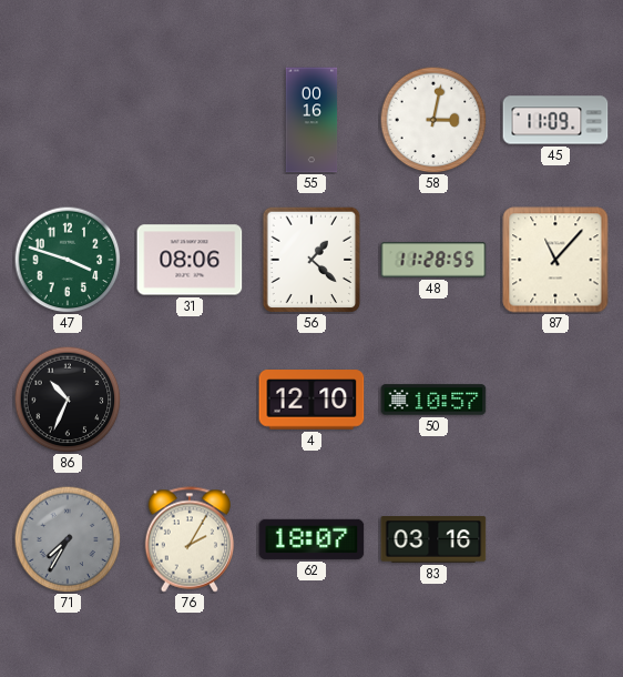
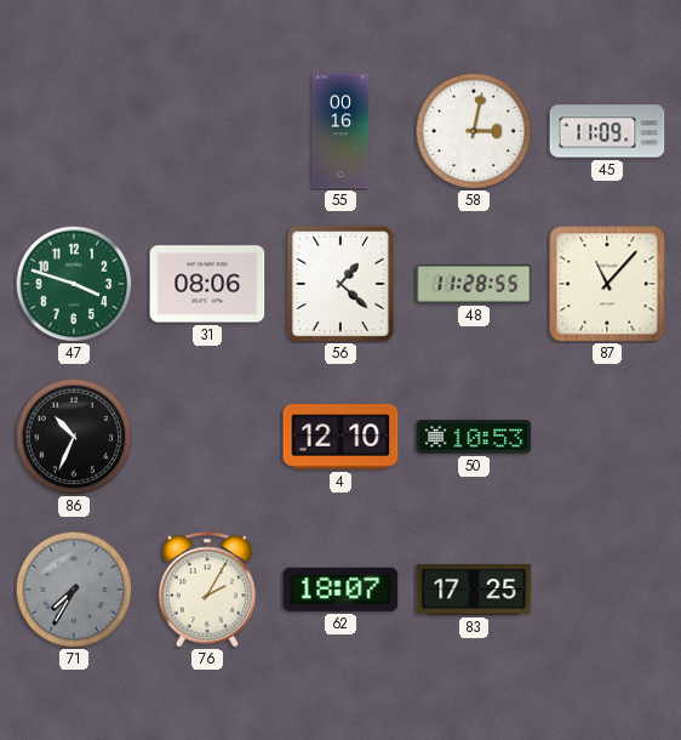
50: 10:57 -> 10:53
83: 03:16 -> 17:25
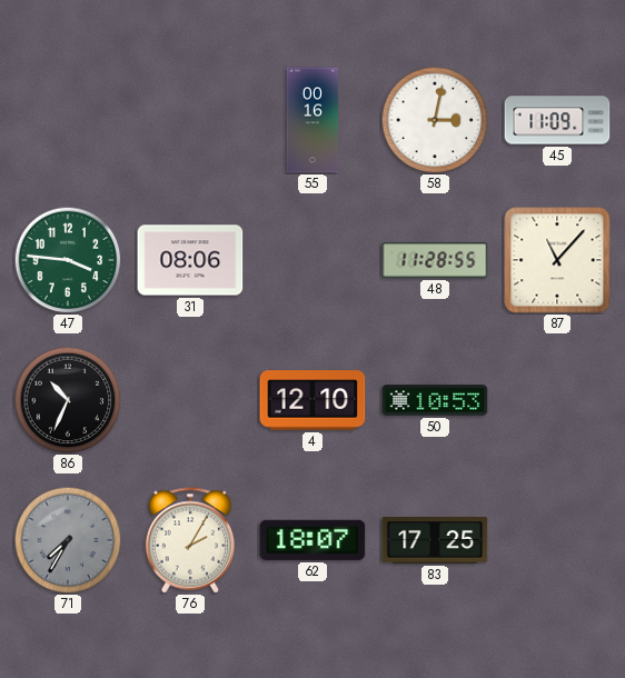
47: 3:48 -> 3:46
56: 1:22 -> none
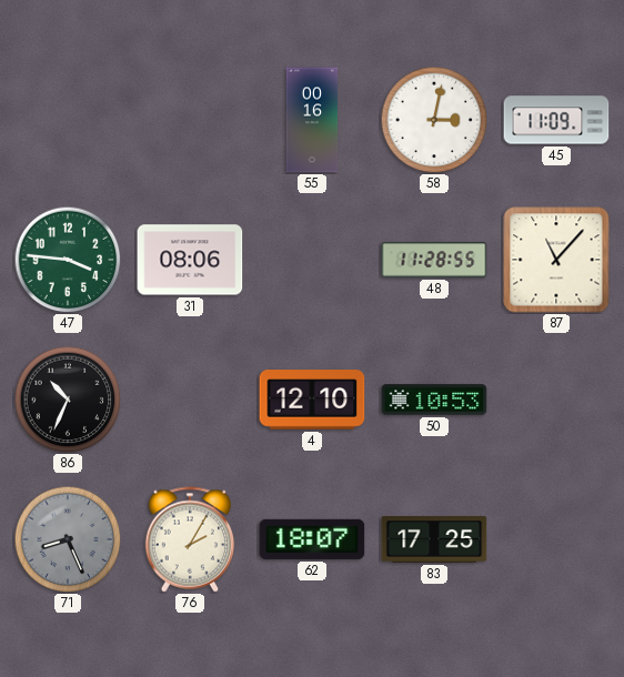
71: 7:35 -> 8:26
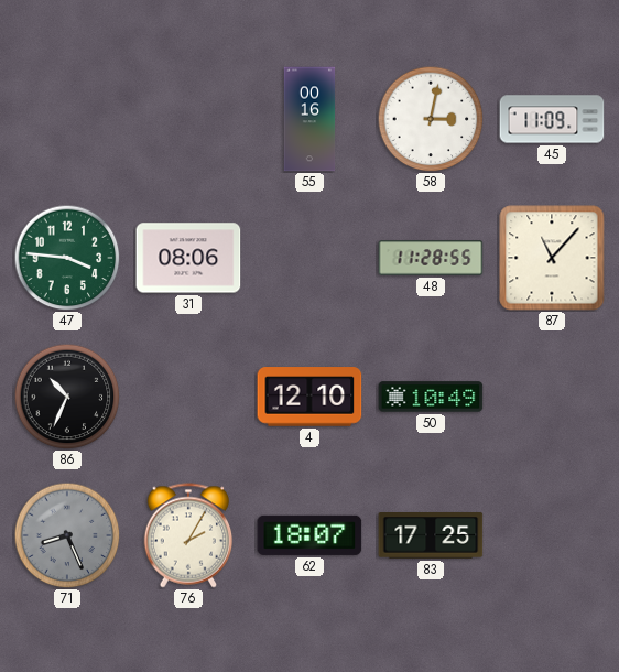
50: 10:53 -> 10:49
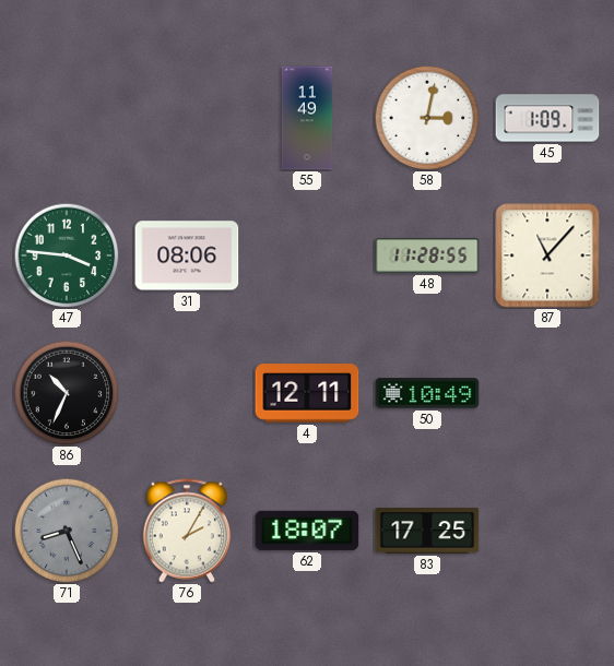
55: 00:16 -> 11:49
45: 11:09 -> 1:09
4: 12:10 -> 12:11
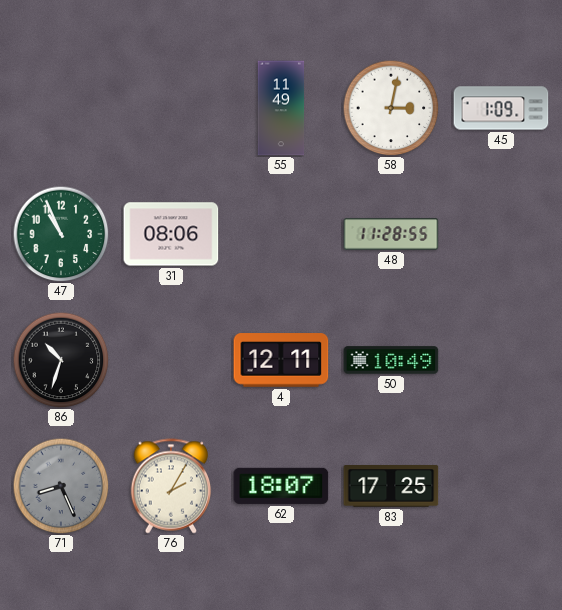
47: 3:46 -> 10:56
87: 11:07 -> none
86: 10:34 -> 10:33
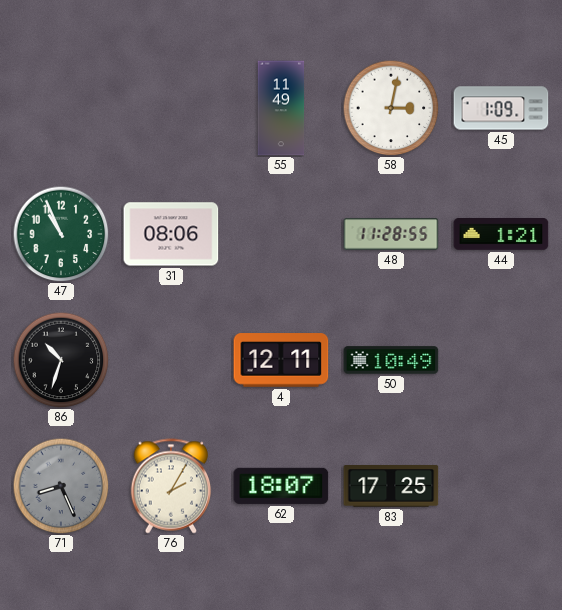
44: none -> 1:21
